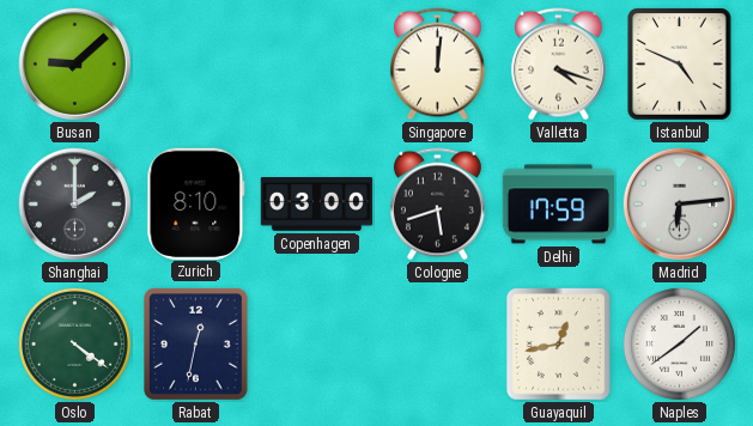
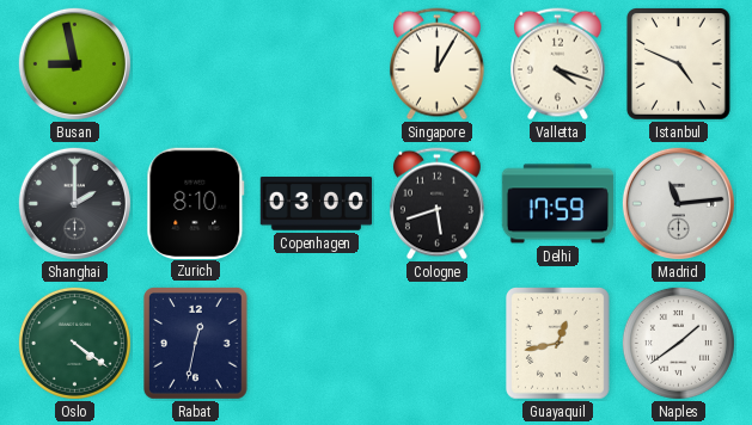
Busan: 9:08 -> 8:58
Singapore: 12:01 -> 12:05
Madrid: 6:14 -> 11:14
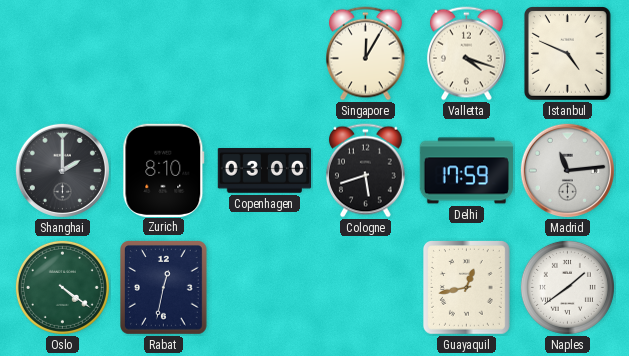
Busan: 8:58 -> none
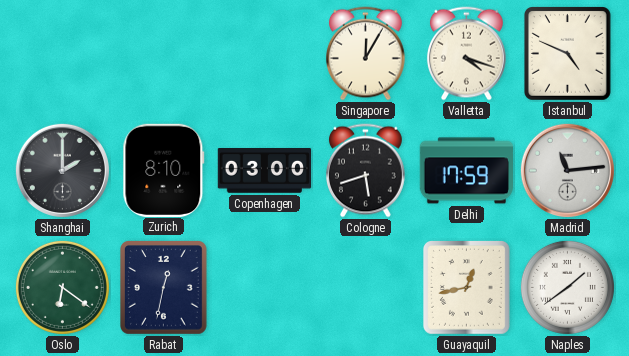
Oslo: 4:21 -> 6:21
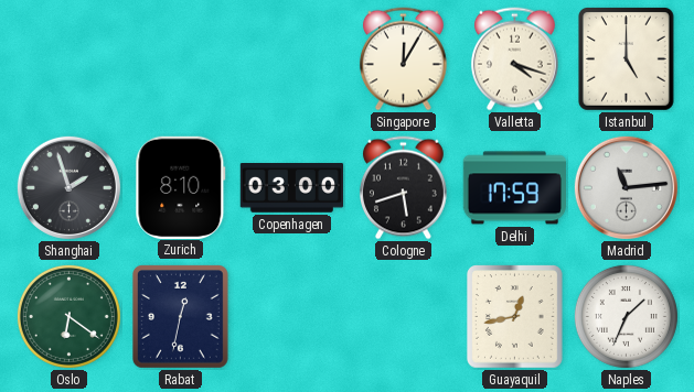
Istanbul: 4:49 -> 5:00
Shanghai: 2:00 -> 1:57
Naples: 1:39 -> 1:34
